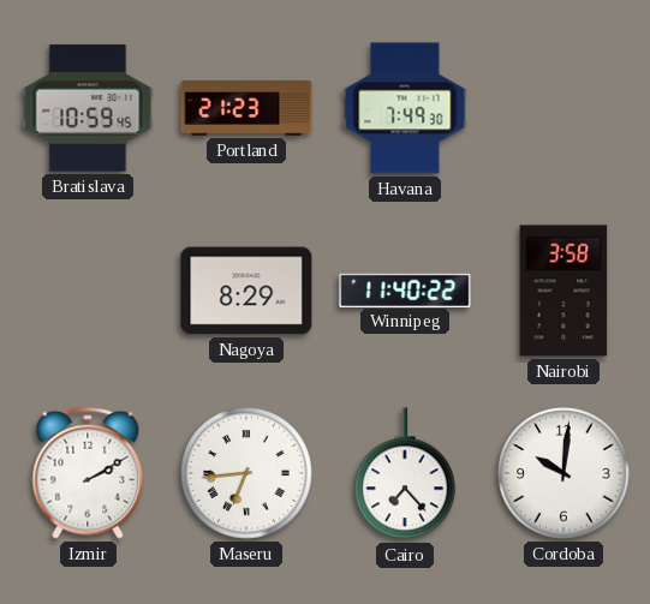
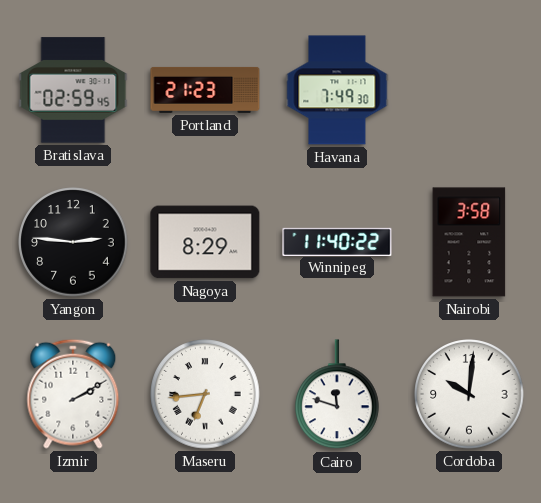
Bratislava: 10:59 -> 02:59
Yangon: none -> 2:46
Cairo: 7:23 -> 11:48
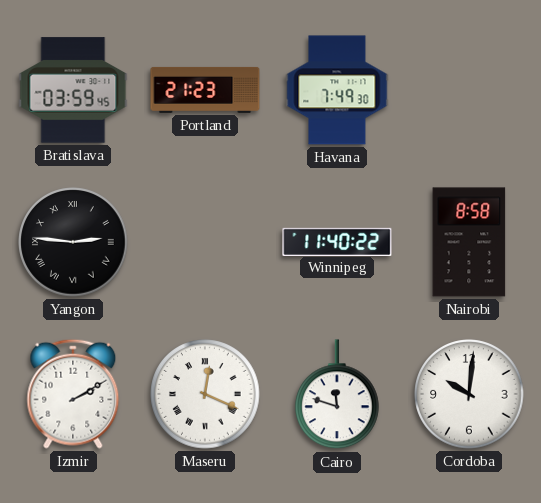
Bratislava: 02:59 -> 03:59
Yangon numerals: Arabic -> Roman
Nagoya: 8:29 -> none
Nairobi: 3:58 -> 8:58
Maseru: 6:44 -> 12:19
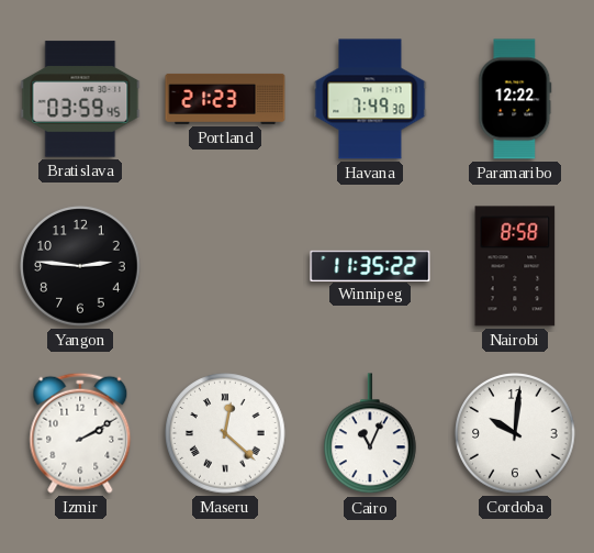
Paramaribo: none -> 12:22
Yangon numerals: Roman -> Arabic
Winnipeg: 11:40 -> 11:35
Maseru: 12:19 -> 12:22
Cairo: 11:48 -> 11:04
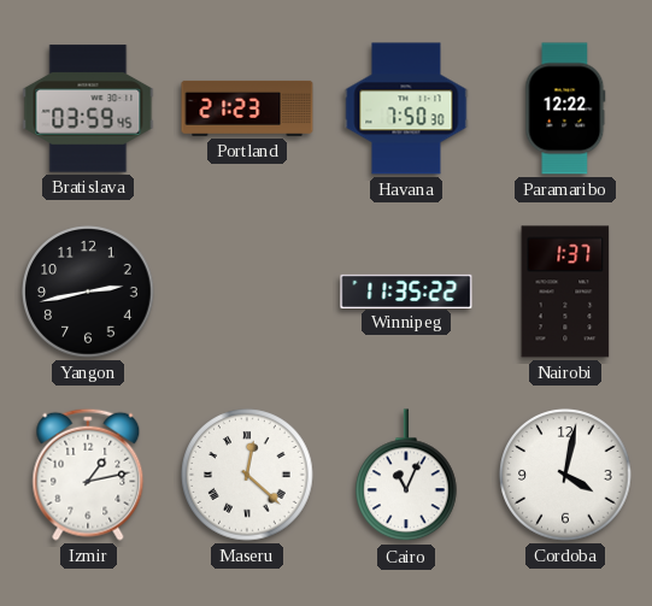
Havana: 7:49 -> 7:50
Yangon: 2:46 -> 2:43
Nairobi: 8:58 -> 1:37
Izmir: 2:10 -> 1:13
Cordoba: 10:01 -> 4:02
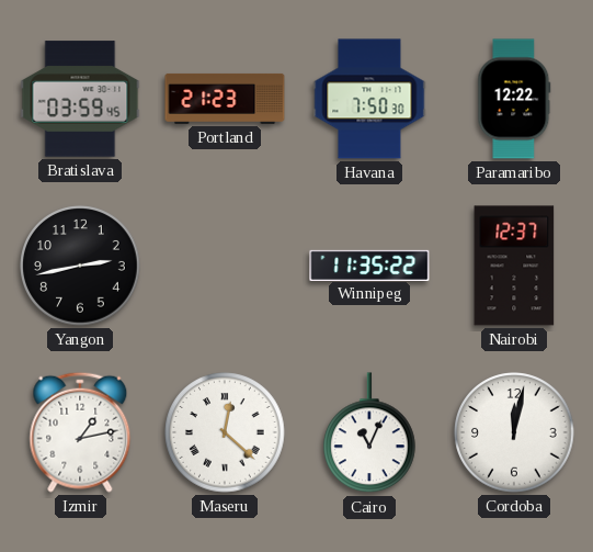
Nairobi: 1:37 -> 12:37
Cordoba: 4:02 -> 12:02
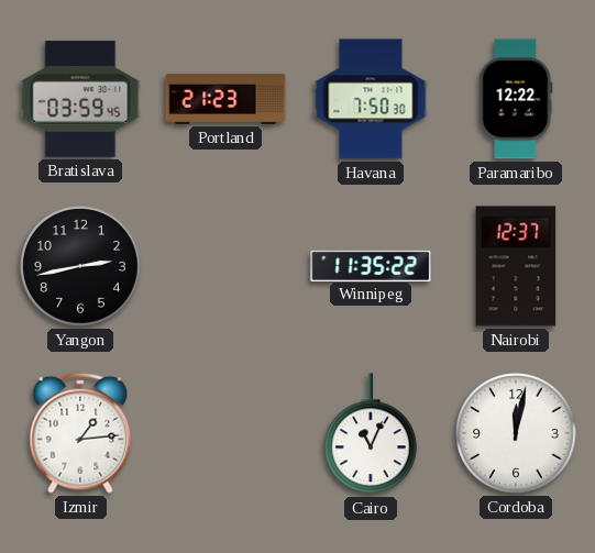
Izmir: 1:13 -> 1:14
Maseru: 12:22 -> none
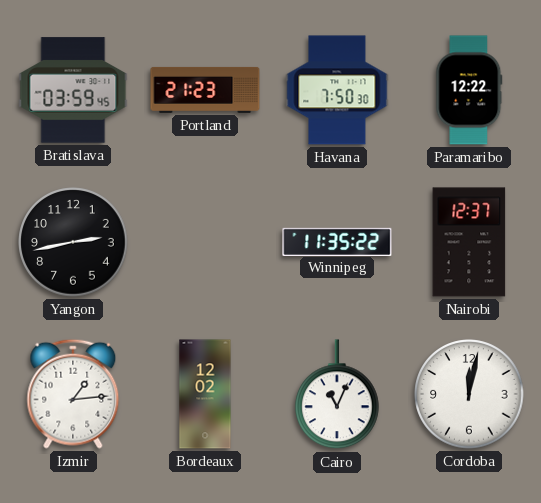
Bordeaux: none -> 12:02
